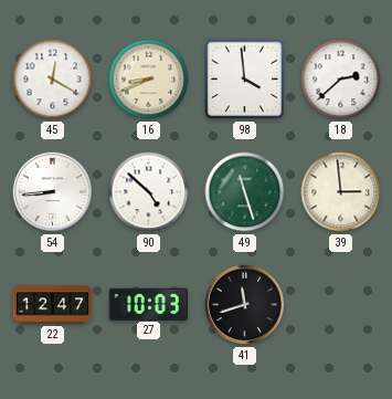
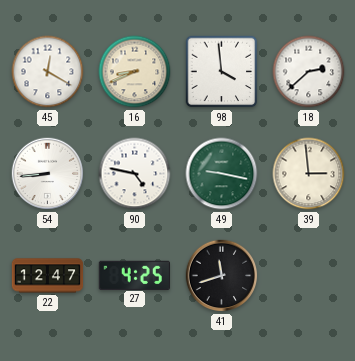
90: 4:52 -> 4:47
49: 11:27 -> 9:17
27: 10:03 -> 4:25
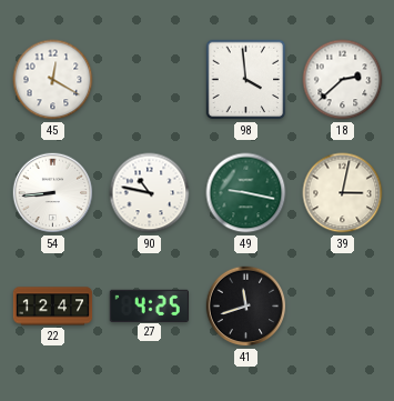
16: 8:41 -> none
90: 4:47 -> 10:47
39: 2:59 -> 3:02
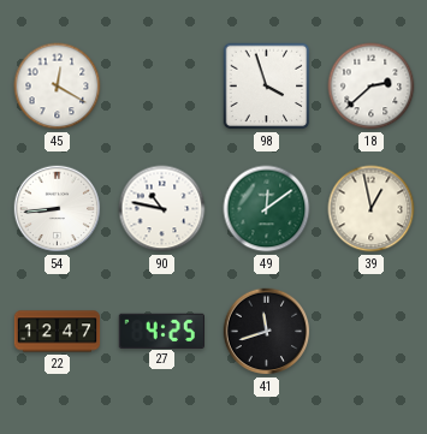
98: 3:59 -> 3:57
49: 9:17 -> 12:09
39: 3:02 -> 12:58
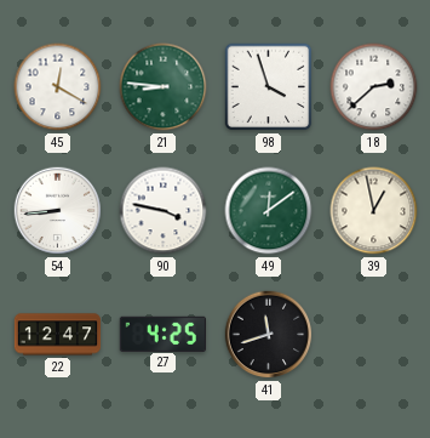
21: none -> 8:46
90: 10:47 -> 3:47
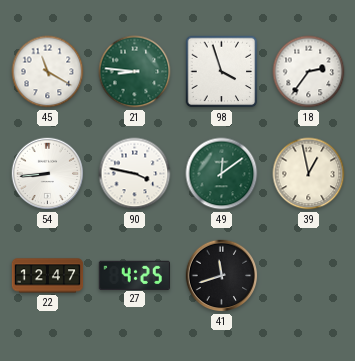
45: 12:20 -> 11:20
18: 2:38 -> 2:36
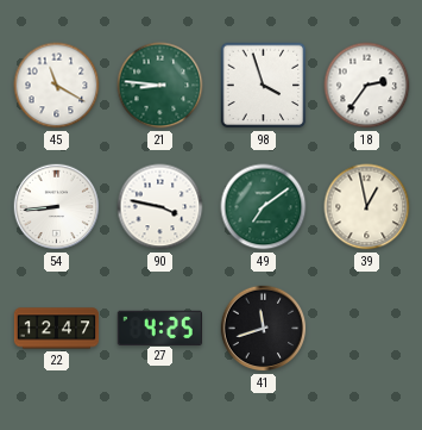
49: 12:09 -> 7:09
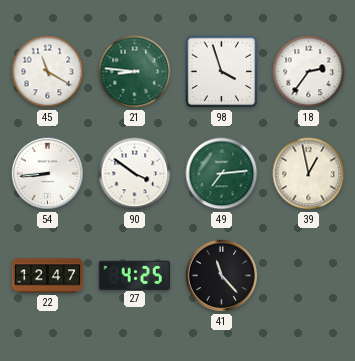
90: 3:47 -> 3:51
49: 7:09 -> 7:14
41: 11:42 -> 11:23
